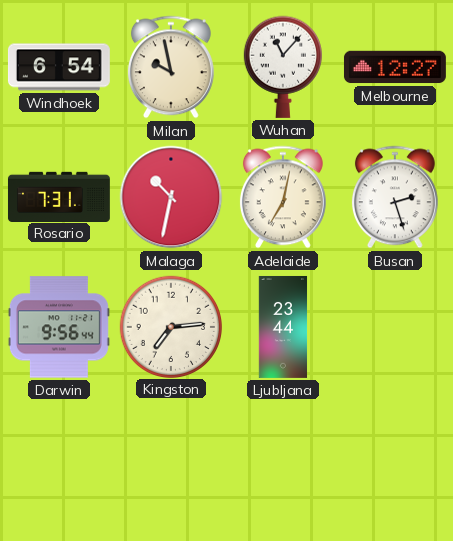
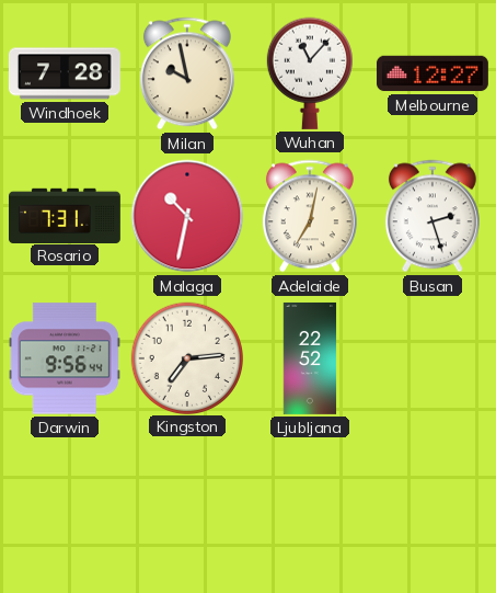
Windhoek: 6:54 -> 7:28
Ljubljana: 23:44 -> 22:52
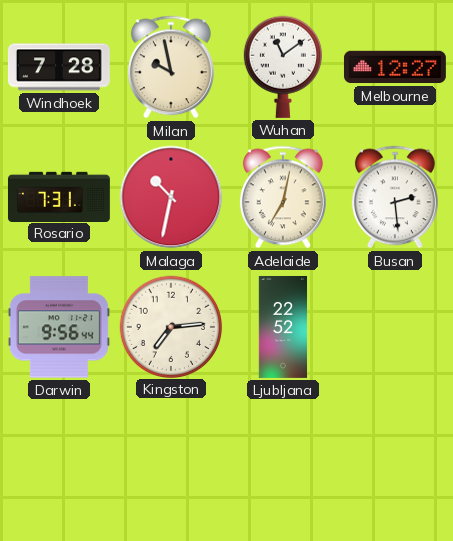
Wuhan: 11:07 -> 11:09
Busan: 2:27 -> 2:29
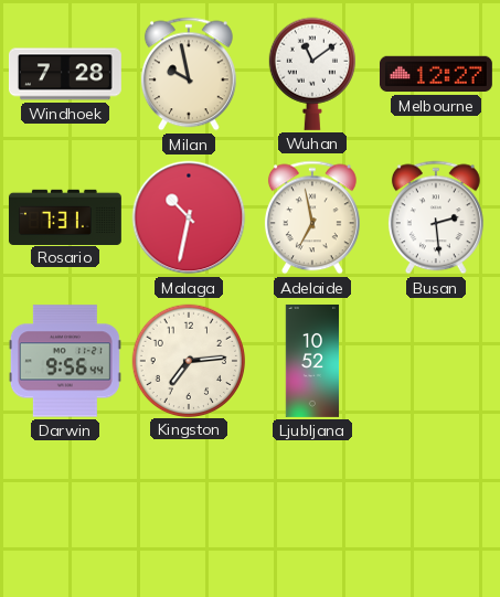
Adelaide: 7:02 -> 6:58
Ljubljana: 22:52 -> 10:52
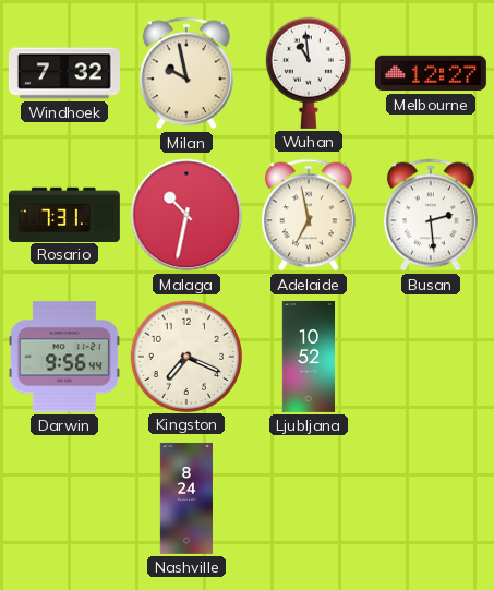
Windhoek: 7:28 -> 7:32
Wuhan: 11:09 -> 10:59
Kingston: 7:14 -> 7:19
Nashville: none -> 8:24
